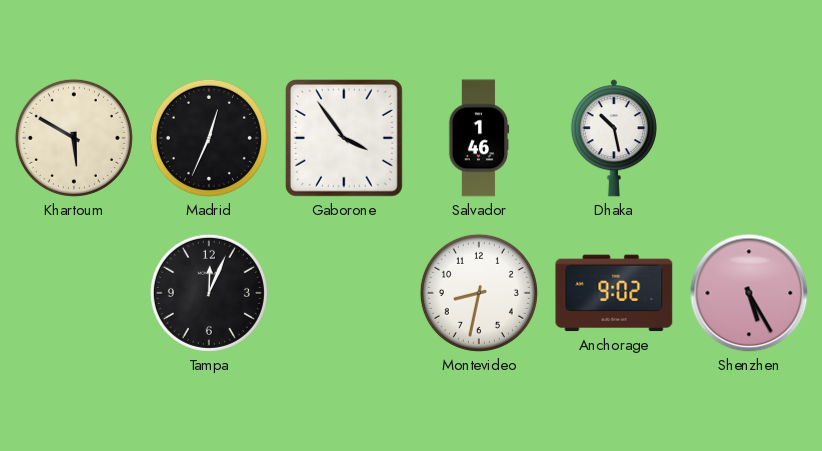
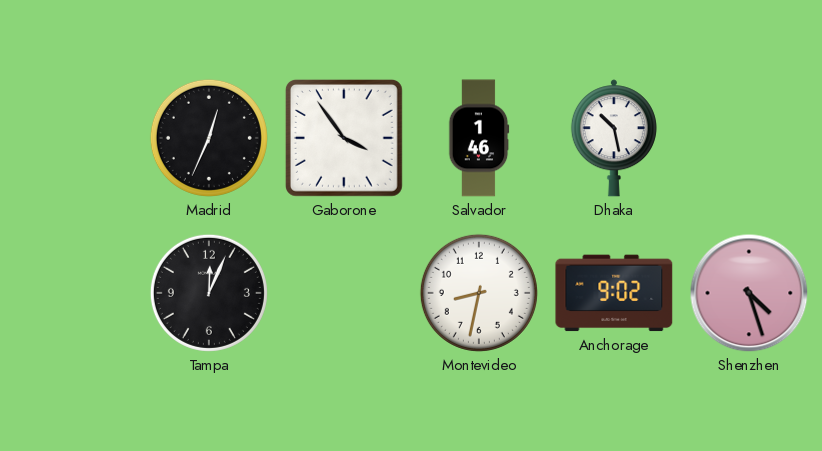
Khartoum: 5:50 -> none
Shenzhen: 5:25 -> 4:27
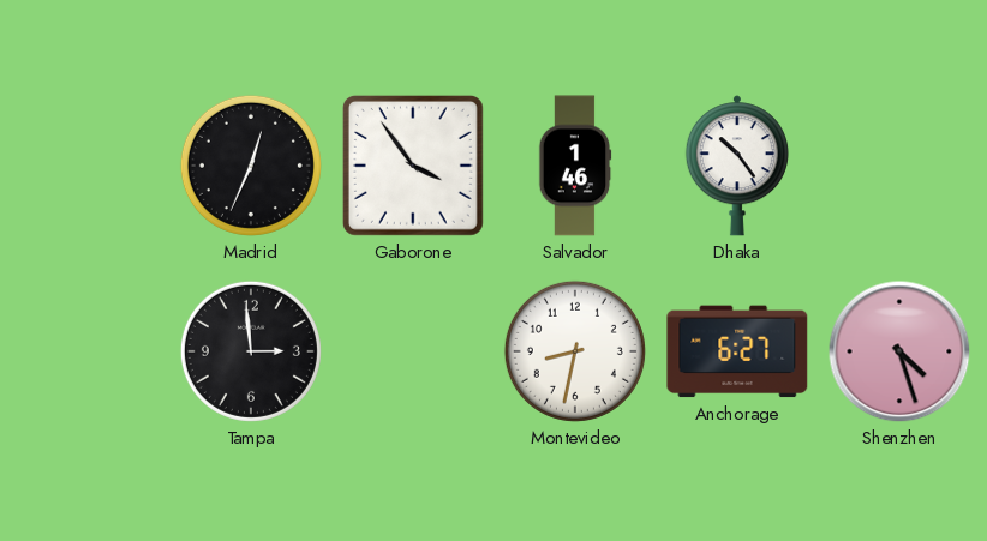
Dhaka: 10:28 -> 10:24
Tampa: 12:04 -> 2:59
Anchorage: 9:02 -> 6:27
